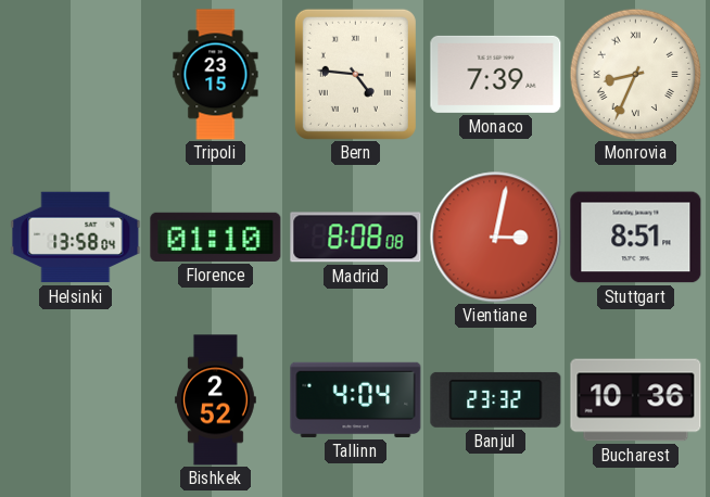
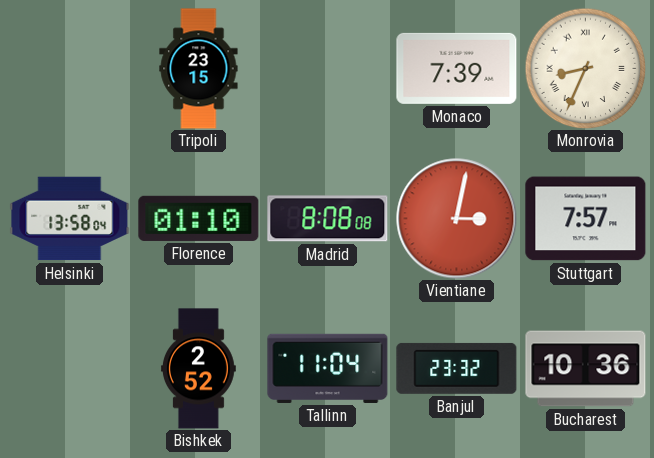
Bern: 4:46 -> none
Stuttgart: 8:51 -> 7:57
Tallinn: 4:04 -> 11:04
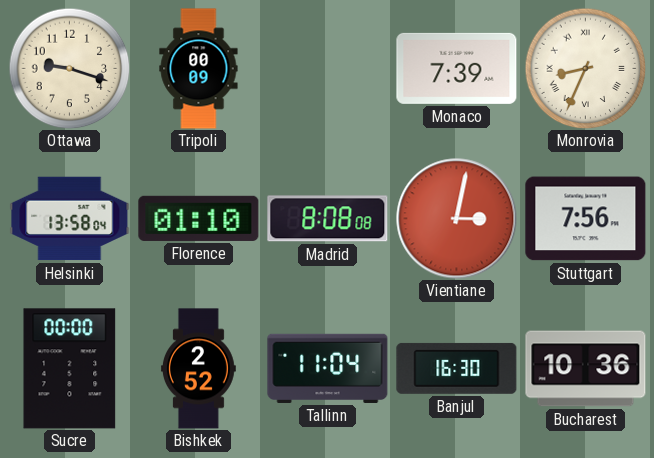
Ottawa: none -> 9:18
Tripoli: 23:15 -> 00:09
Stuttgart: 7:57 -> 7:56
Sucre: none -> 00:00
Banjul: 23:32 -> 16:30
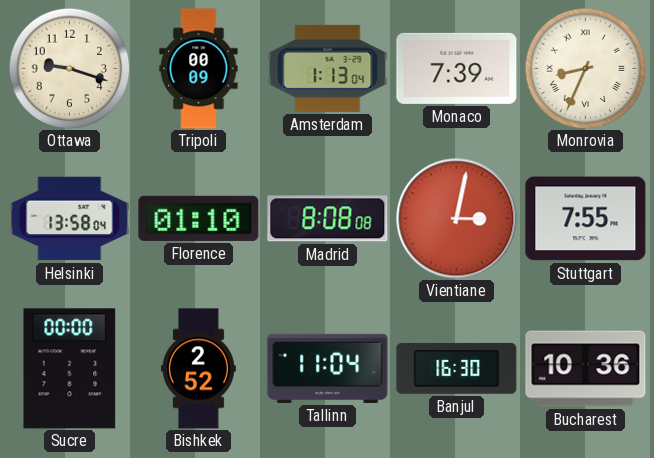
Amsterdam: none -> 1:13
Stuttgart: 7:56 -> 7:55
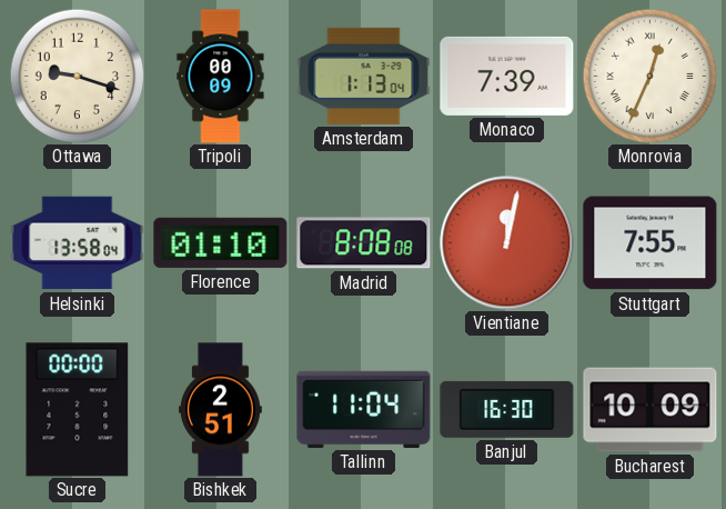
Monrovia: 8:34 -> 12:34
Vientiane: 3:02 -> 12:02
Bishkek: 2:52 -> 2:51
Bucharest: 10:36 -> 10:09
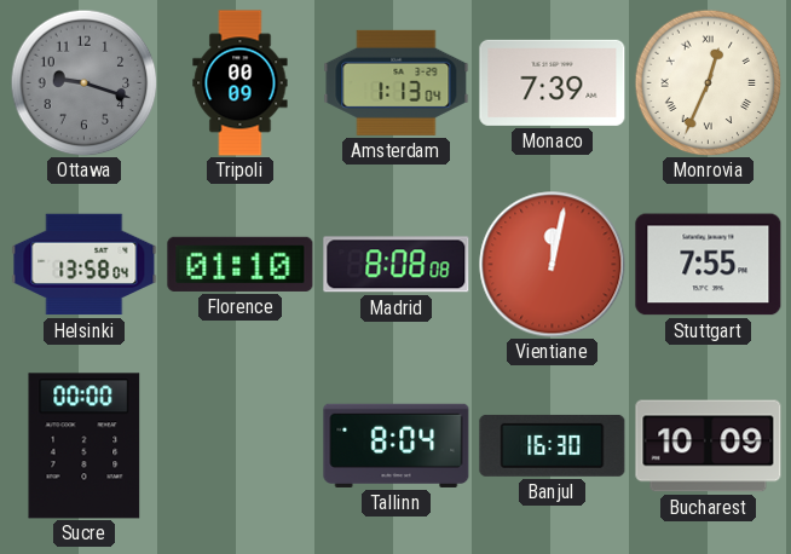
Ottawa dial: cream -> grey
Bishkek: 2:51 -> none
Tallinn: 11:04 -> 8:04
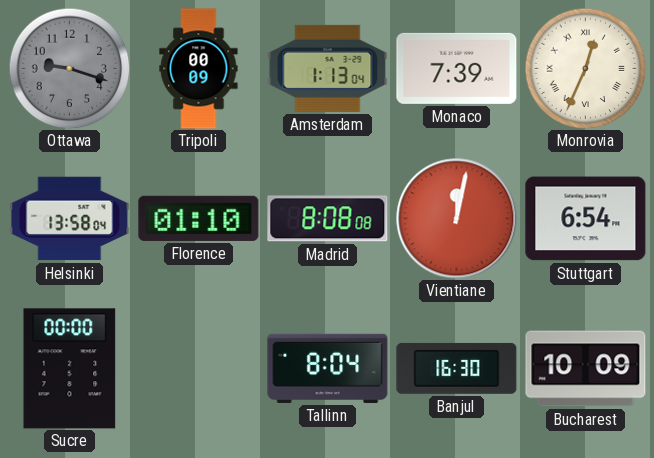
Stuttgart: 7:55 -> 6:54
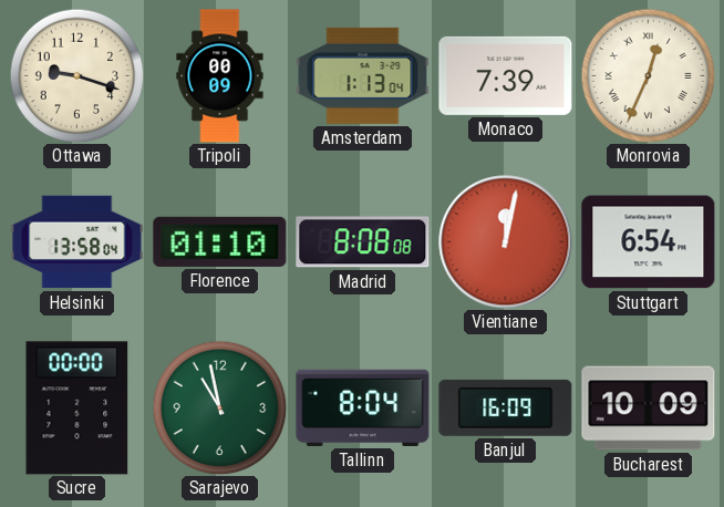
Ottawa dial: grey -> cream
Sarajevo: none -> 10:58
Banjul: 16:30 -> 16:09
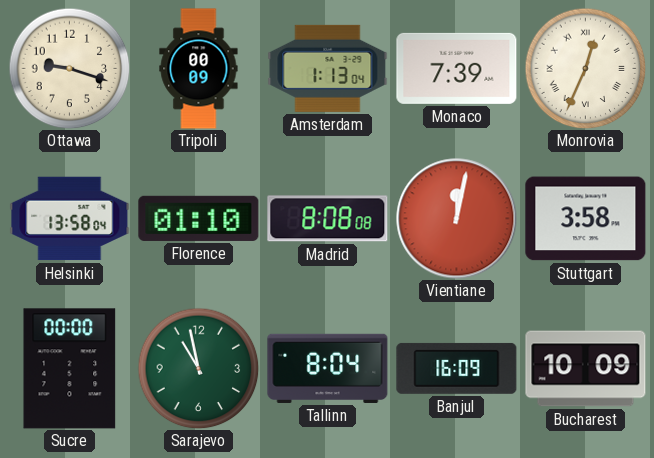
Stuttgart: 6:54 -> 3:58
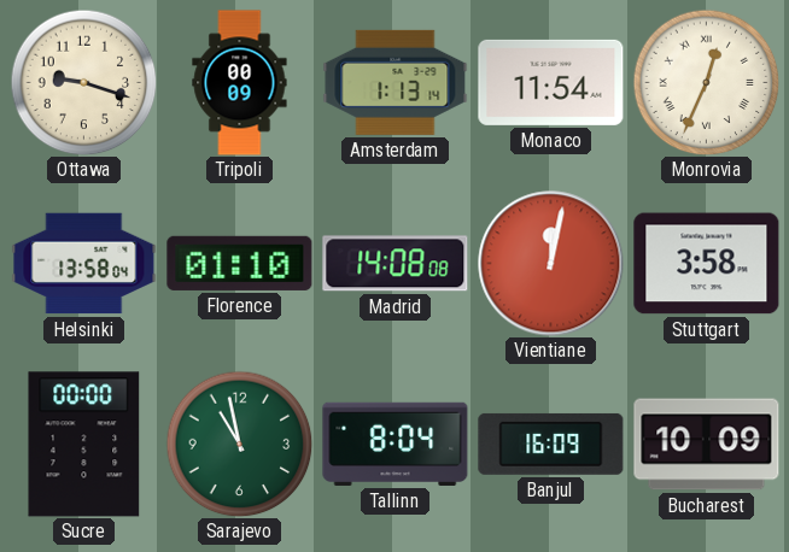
Amsterdam: 1:13:04 -> 1:13:14
Monaco: 7:39 -> 11:54
Madrid: 8:08 -> 14:08
